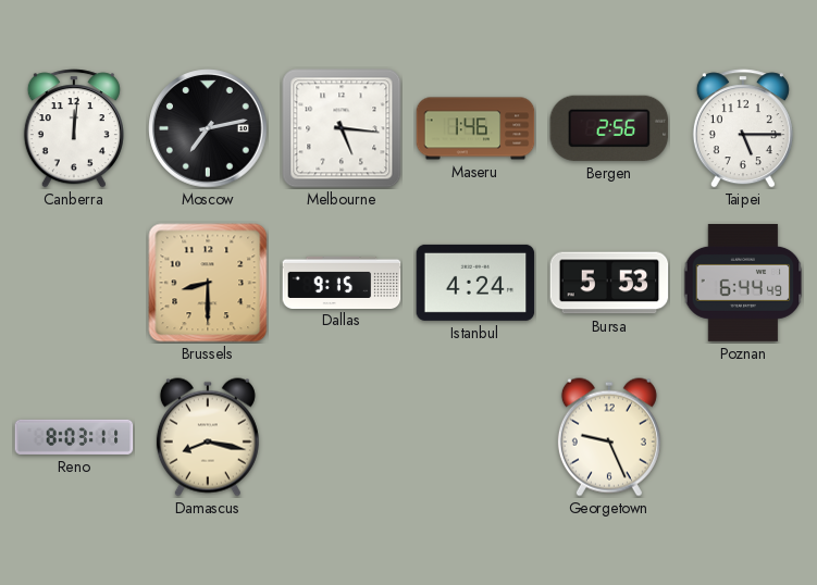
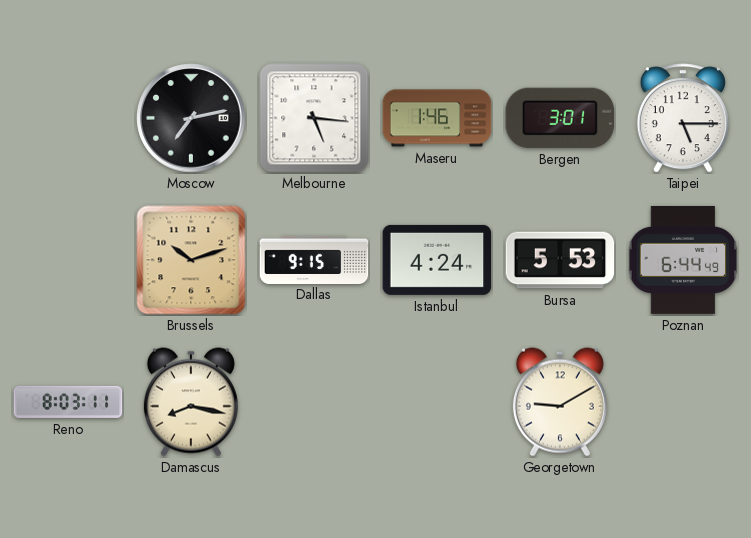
Canberra: 12:01 -> none
Bergen: 2:56 -> 3:01
Brussels: 8:30 -> 10:12
Georgetown: 9:26 -> 9:10
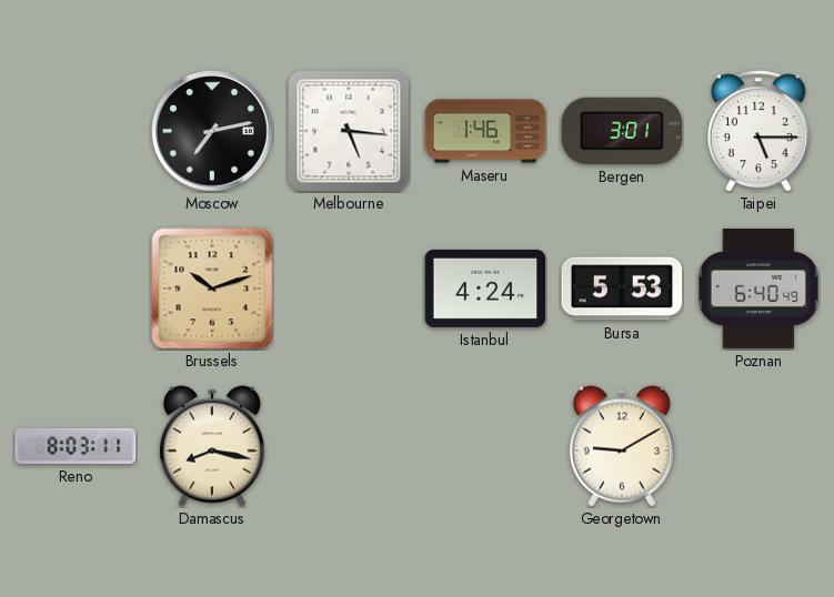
Dallas: 9:15 -> none
Poznan: 6:44 -> 6:40
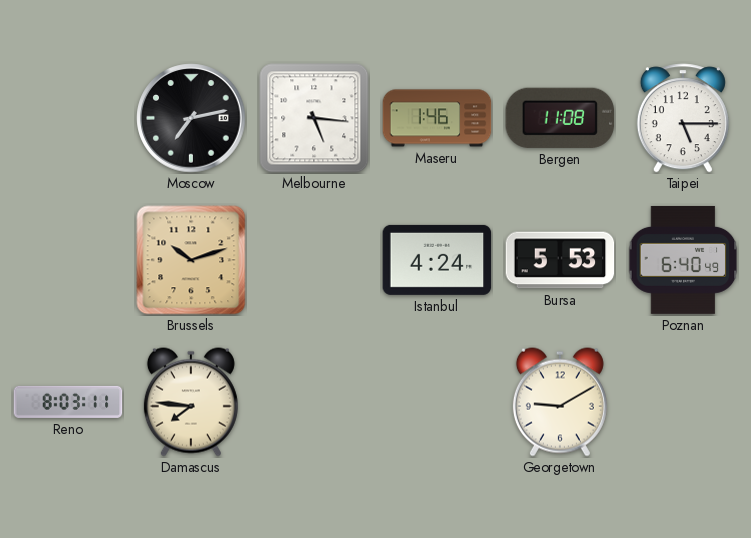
Bergen: 3:01 -> 11:08
Damascus: 8:17 -> 7:46
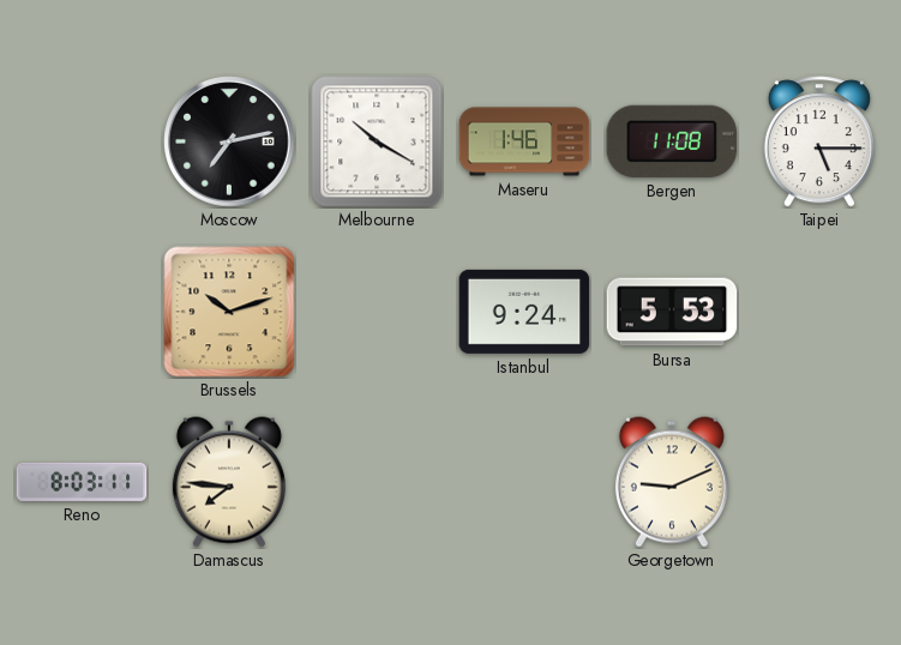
Melbourne: 5:16 -> 10:20
Istanbul: 4:24 -> 9:24
Poznan: 6:40 -> none
Georgetown: 9:10 -> 9:11
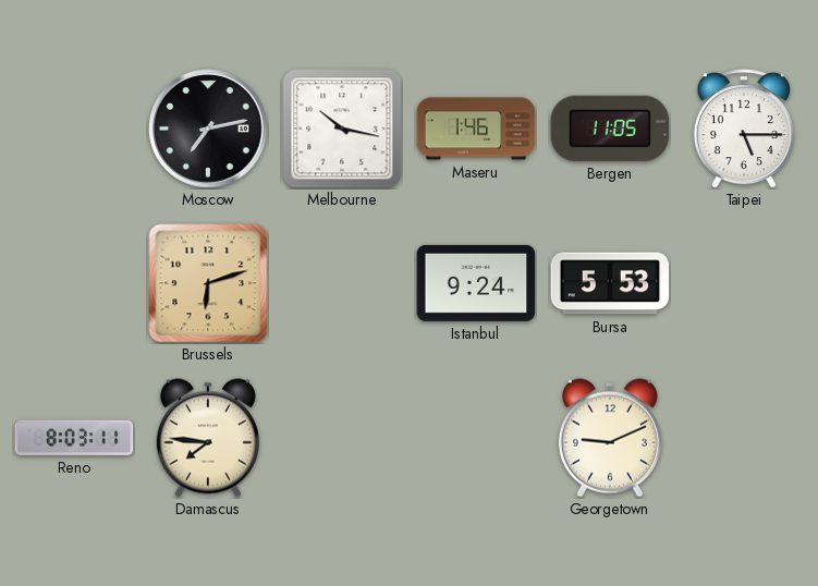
Melbourne: 10:20 -> 10:17
Bergen: 11:08 -> 11:05
Brussels: 10:12 -> 6:12
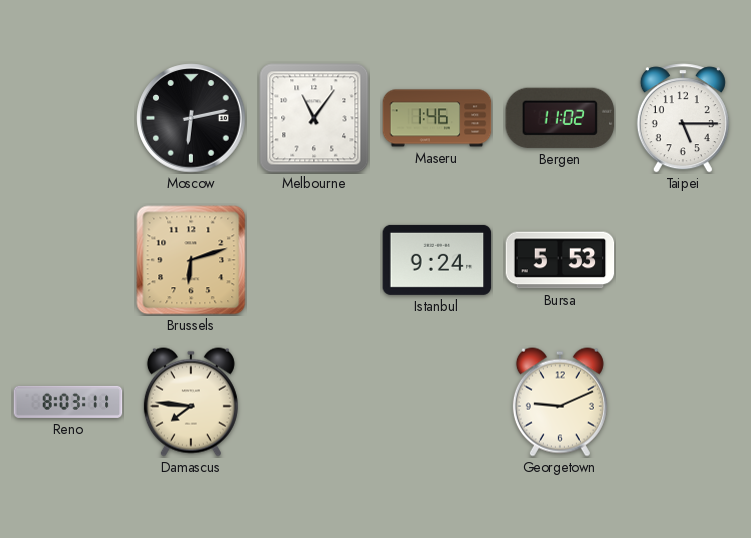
Moscow: 7:13 -> 6:13
Melbourne: 10:17 -> 11:06
Bergen: 11:05 -> 11:02
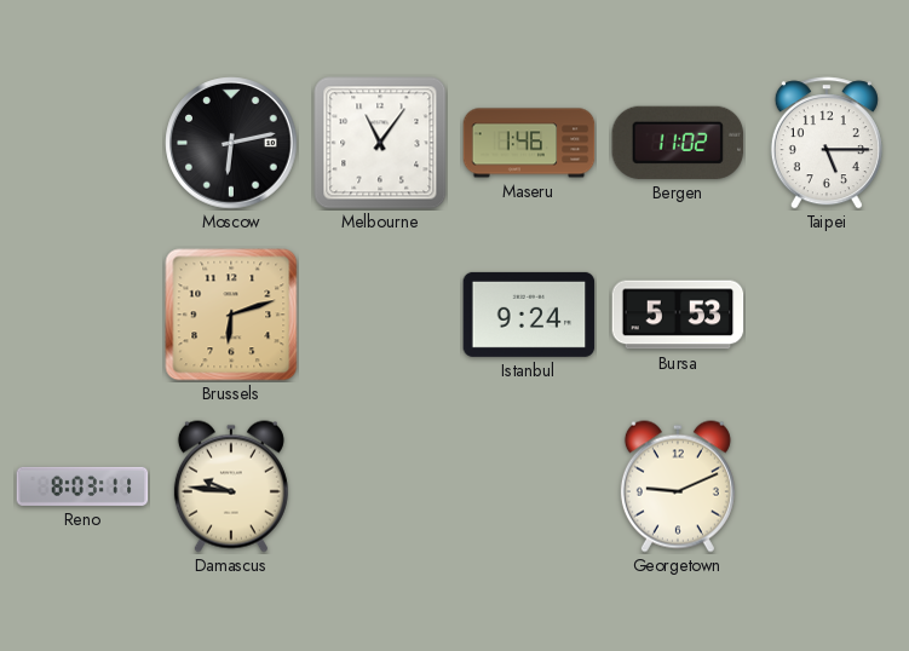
Damascus: 7:46 -> 9:46
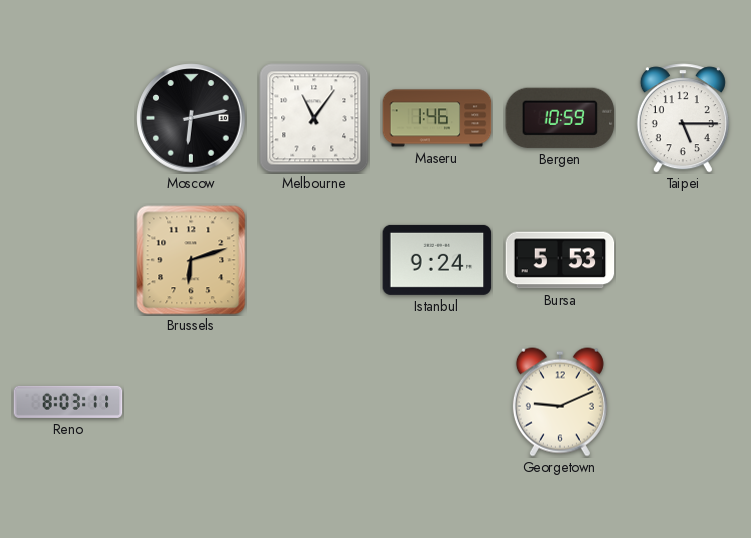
Bergen: 11:02 -> 10:59
Damascus: 9:46 -> none
